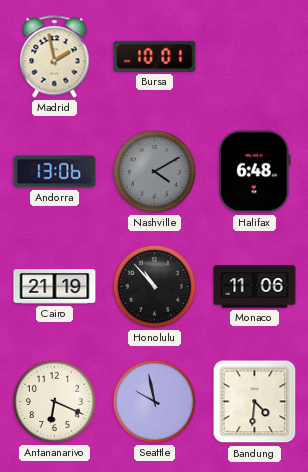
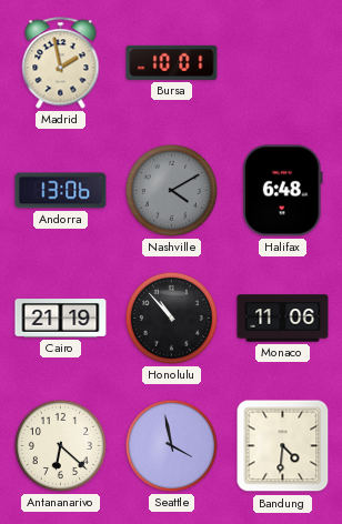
Antananarivo: 6:19 -> 6:22
Seattle: 9:58 -> 3:58
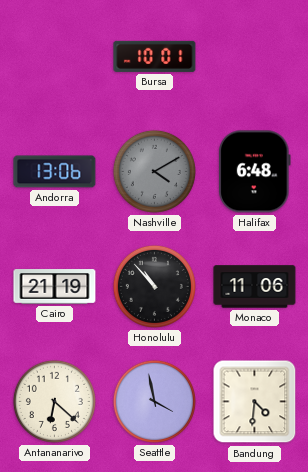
Madrid: 1:58 -> none
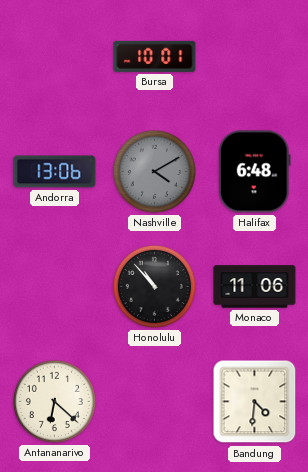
Cairo: 21:19 -> none
Seattle: 3:58 -> none
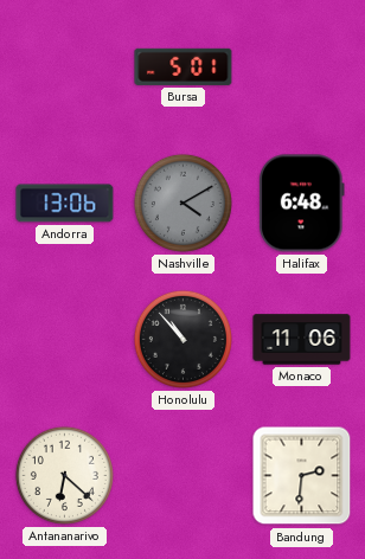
Bursa: 10:01 -> 5:01
Bandung: 4:31 -> 2:31
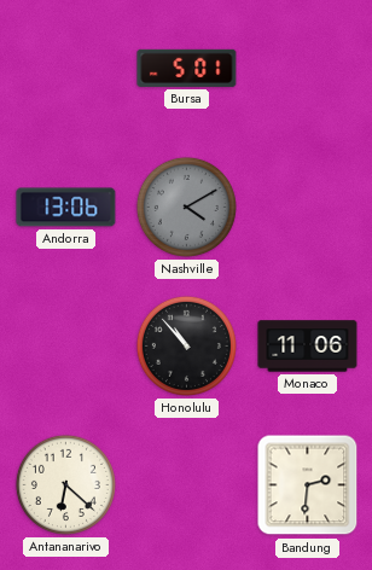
Halifax: 6:48 -> none
